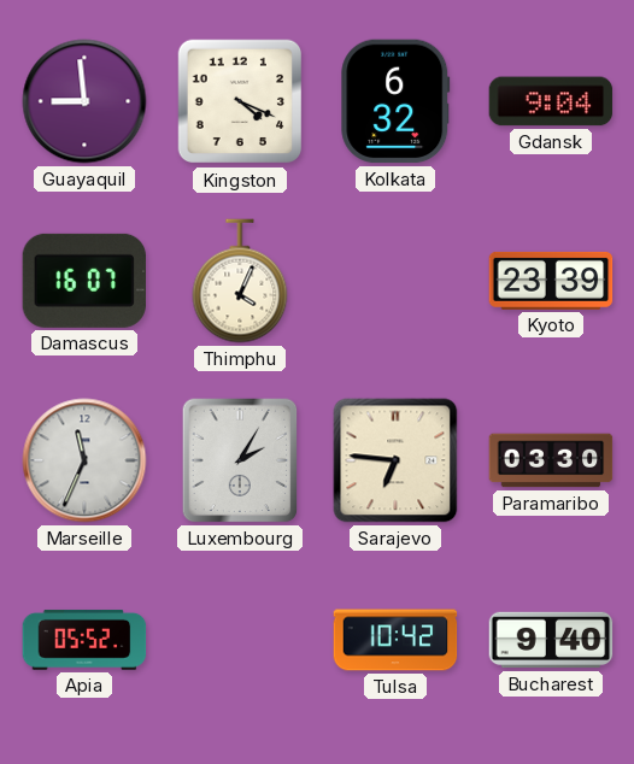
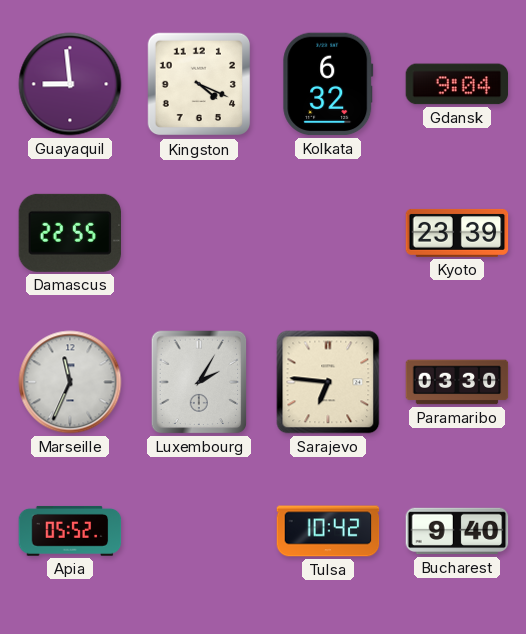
Damascus: 16:07 -> 22:55
Thimphu: 4:04 -> none
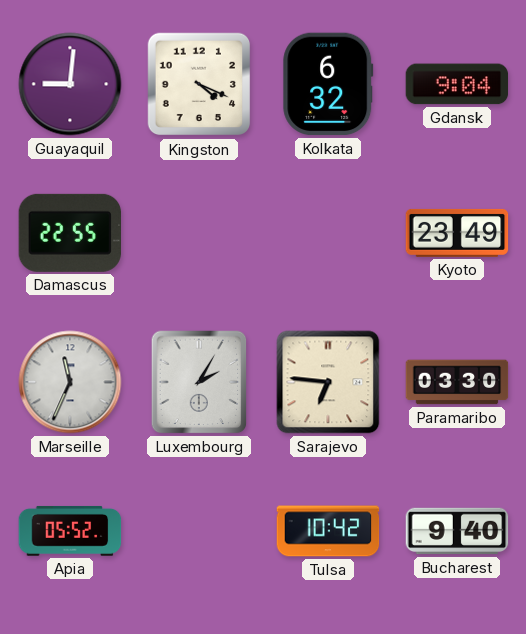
Guayaquil: 8:59 -> 9:01
Kyoto: 23:39 -> 23:49
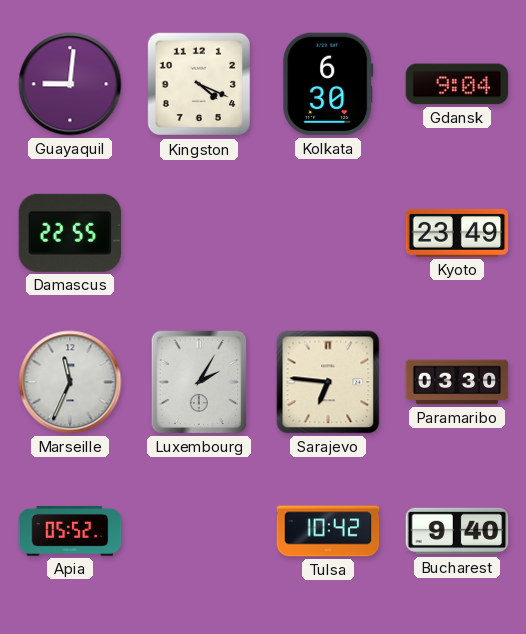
Kolkata: 6:32 -> 6:30
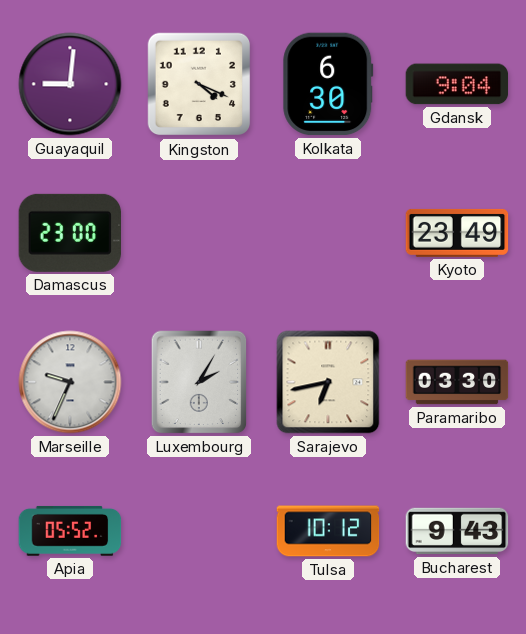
Damascus: 22:55 -> 23:00
Marseille: 11:34 -> 9:34
Sarajevo: 6:46 -> 6:43
Tulsa: 10:42 -> 10:12
Bucharest: 9:40 -> 9:43
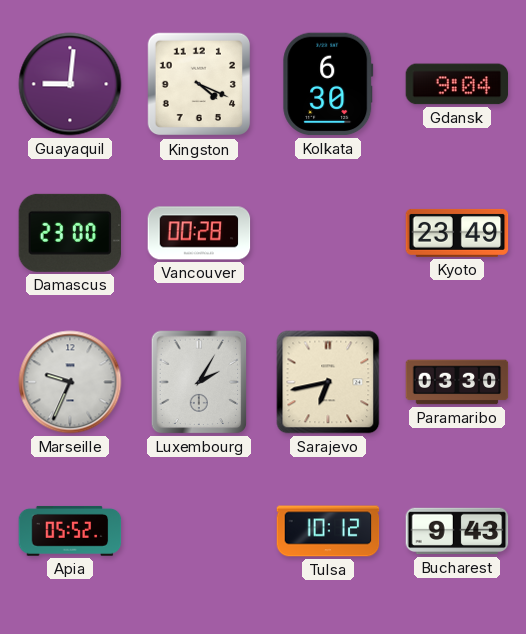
Vancouver: none -> 00:28
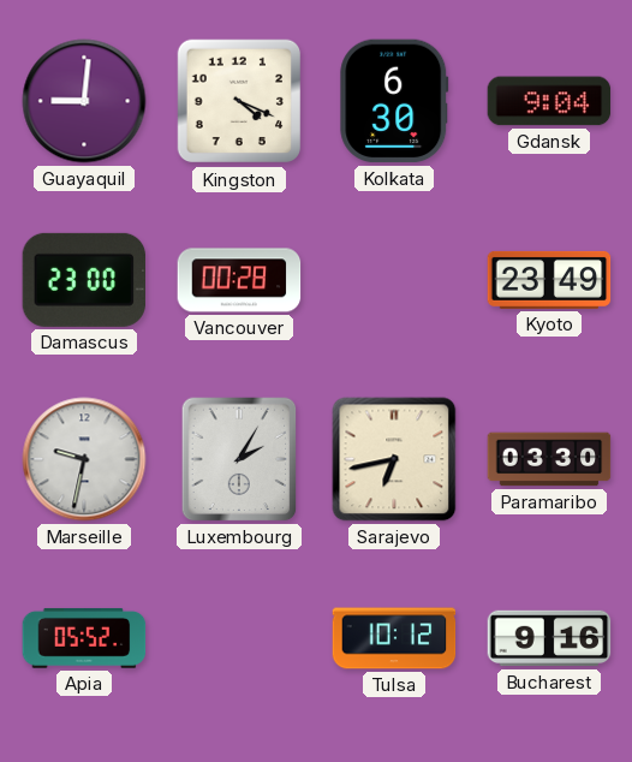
Marseille: 9:34 -> 9:32
Bucharest: 9:43 -> 9:16
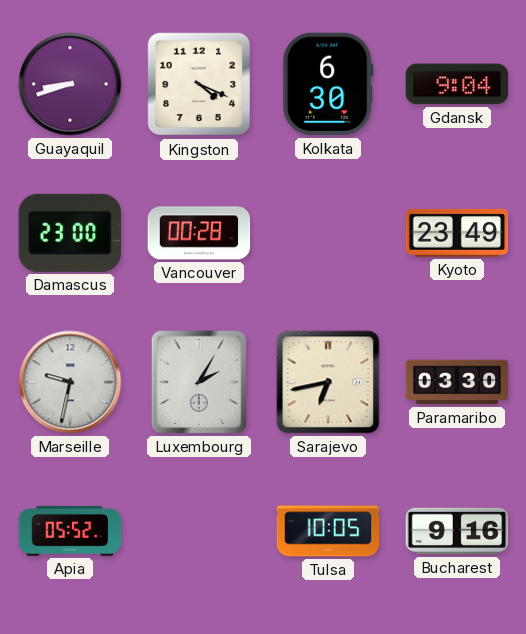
Guayaquil: 9:01 -> 8:42
Tulsa: 10:12 -> 10:05
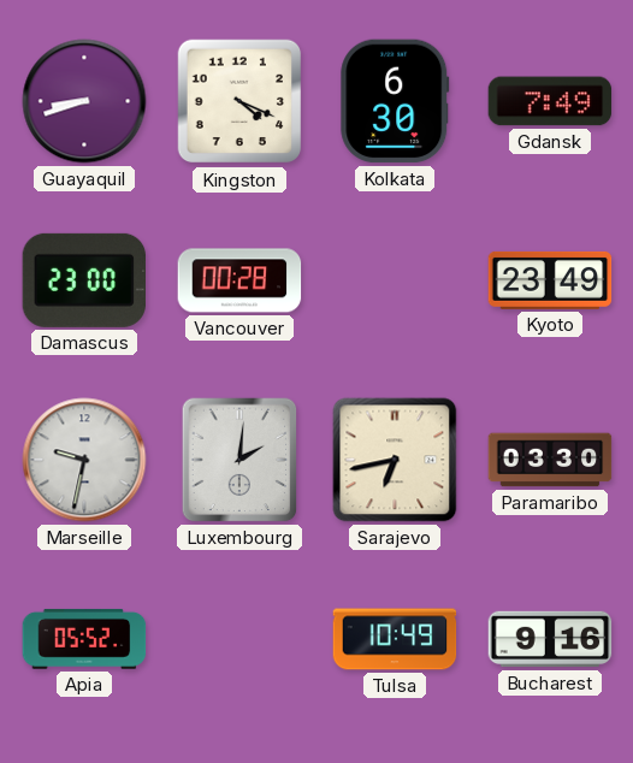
Gdansk: 9:04 -> 7:49
Luxembourg: 2:05 -> 2:01
Tulsa: 10:05 -> 10:49
